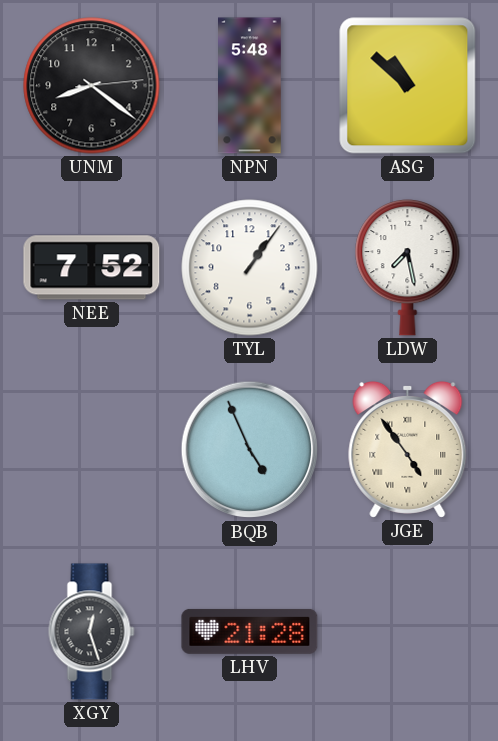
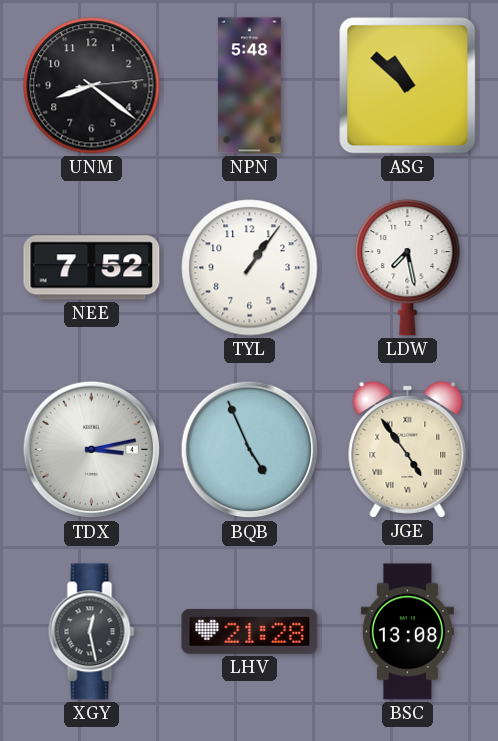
TDX: none -> 3:13
XGY: 12:27 -> 12:28
BSC: none -> 13:08
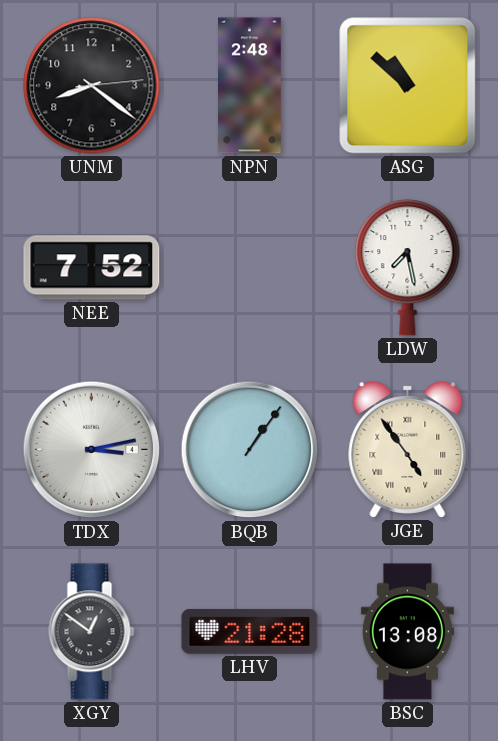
NPN: 5:48 -> 2:48
TYL: 1:06 -> none
BQB: 4:56 -> 1:06
XGY: 12:28 -> 12:51
